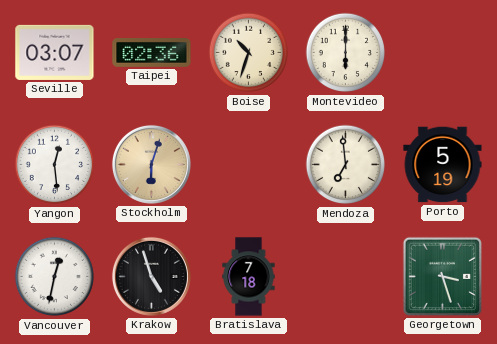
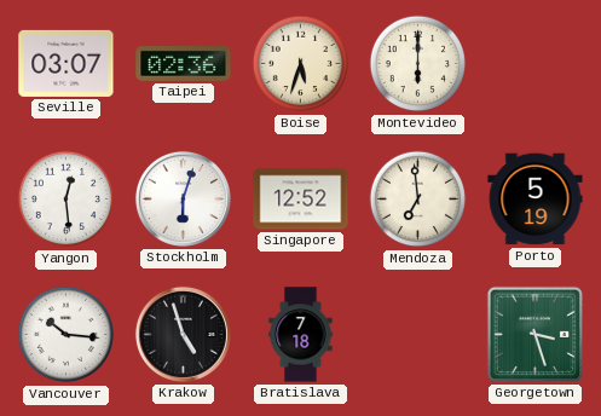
Boise: 10:33 -> 5:33
Stockholm dial: champagne -> white
Singapore: none -> 12:52
Vancouver: 12:32 -> 10:16
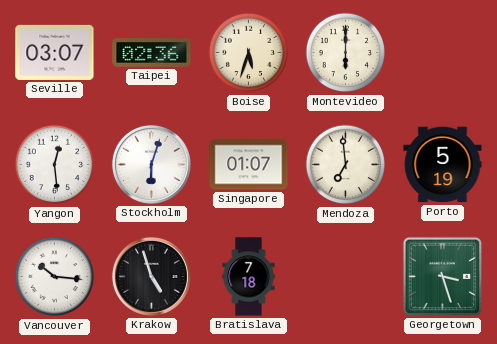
Singapore: 12:52 -> 01:07
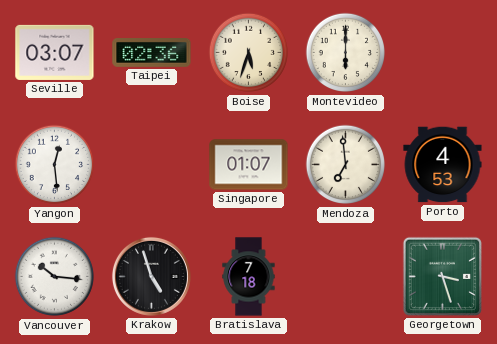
Stockholm: 6:03 -> none
Porto: 5:19 -> 4:53
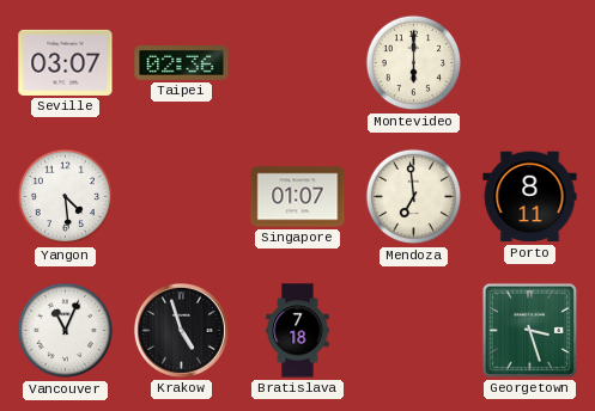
Boise: 5:33 -> none
Yangon: 12:29 -> 4:29
Porto: 4:53 -> 8:11
Vancouver: 10:16 -> 11:04
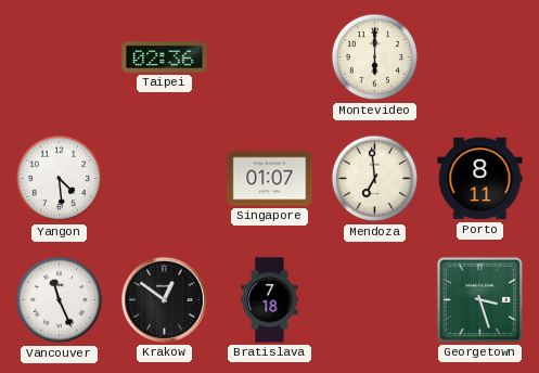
Seville: 03:07 -> none
Vancouver: 11:04 -> 11:26
Krakow: 4:57 -> 12:51
